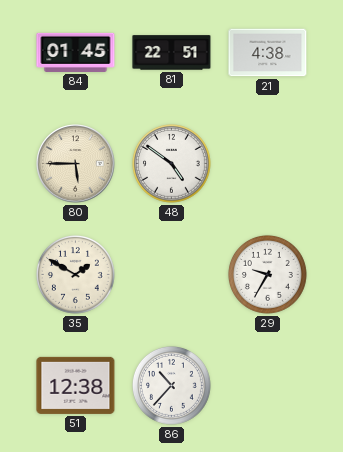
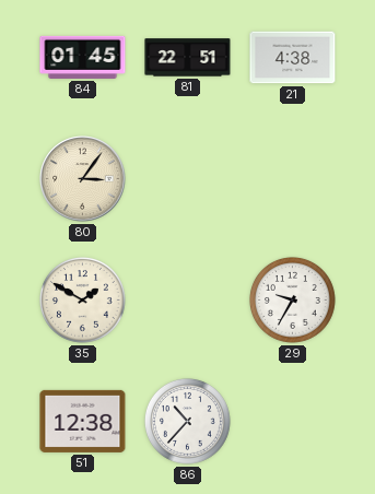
80: 5:45 -> 3:06
48: 4:51 -> none
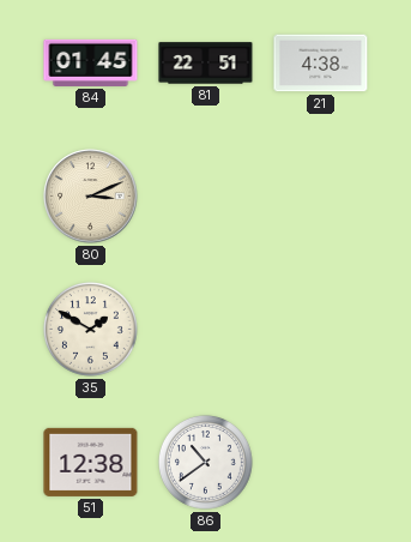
80: 3:06 -> 3:11
29: 9:35 -> none
86: 10:37 -> 10:39
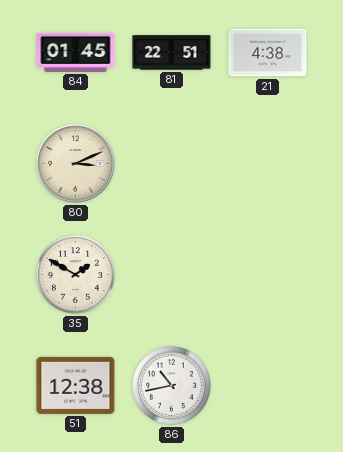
86: 10:39 -> 10:43
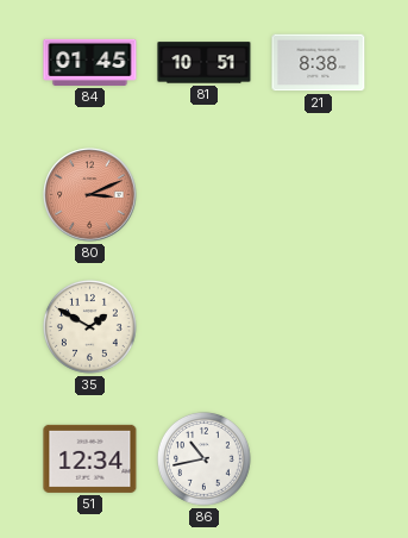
81: 22:51 -> 10:51
21: 4:38 -> 8:38
80 dial: cream -> salmon
51: 12:38 -> 12:34
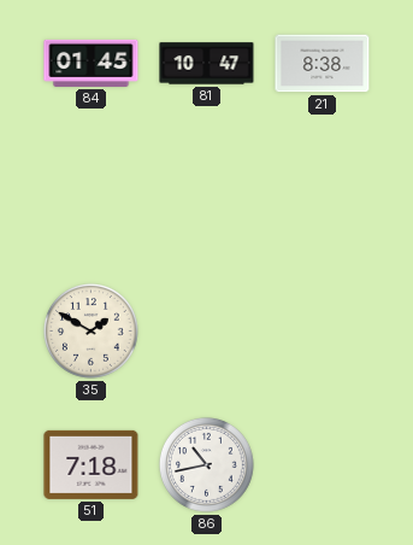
81: 10:51 -> 10:47
80: 3:11 -> none
51: 12:34 -> 7:18
